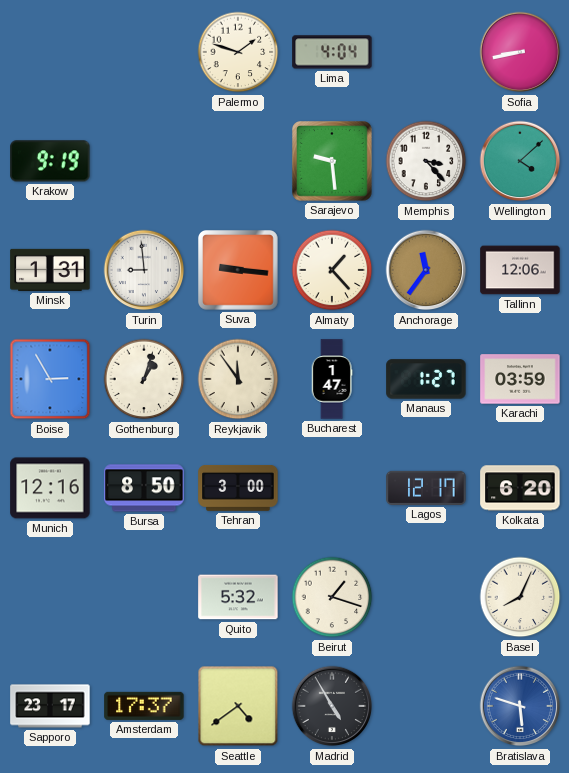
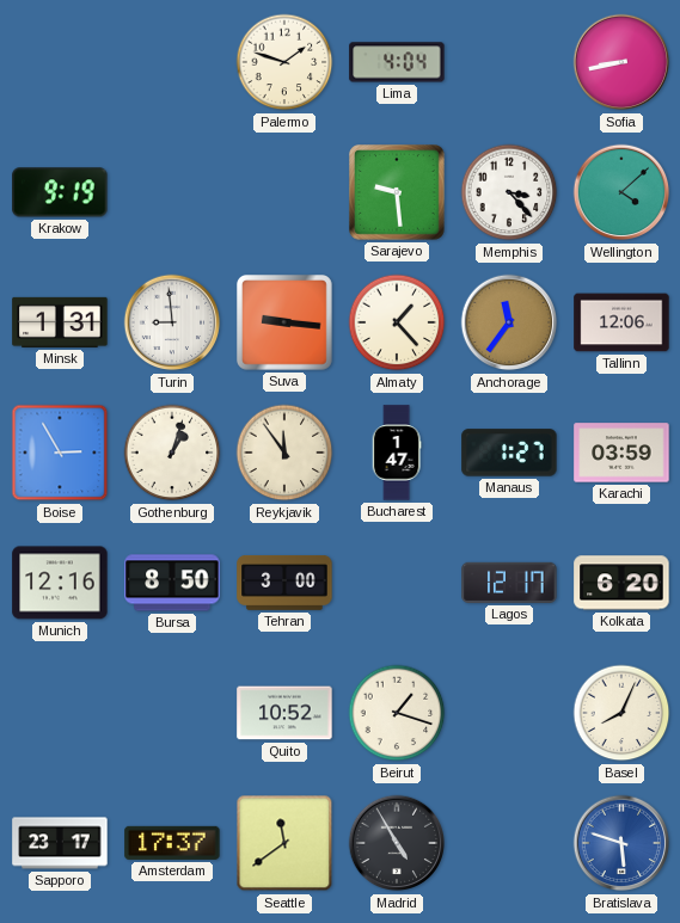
Quito: 5:32 -> 10:52
Seattle: 4:39 -> 11:39
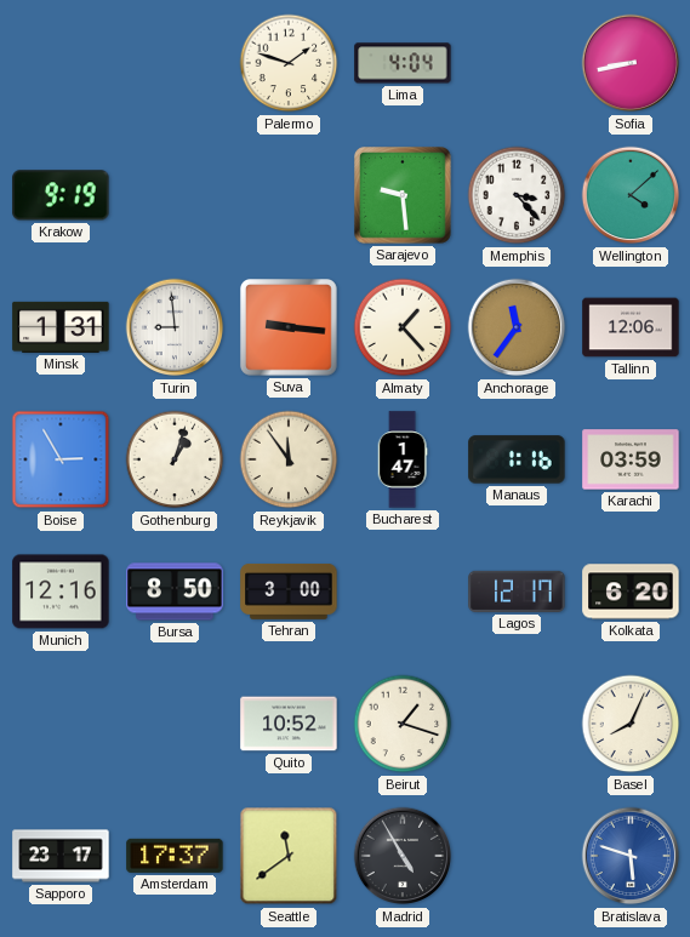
Manaus: 1:27 -> 1:16
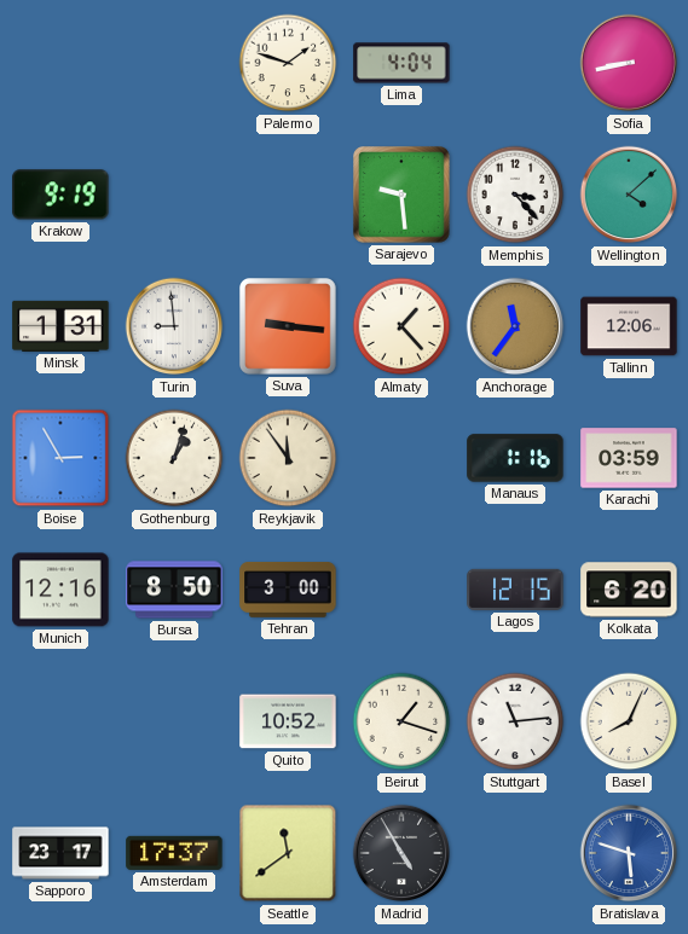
Bucharest: 1:47 -> none
Lagos: 12:17 -> 12:15
Stuttgart: none -> 11:14
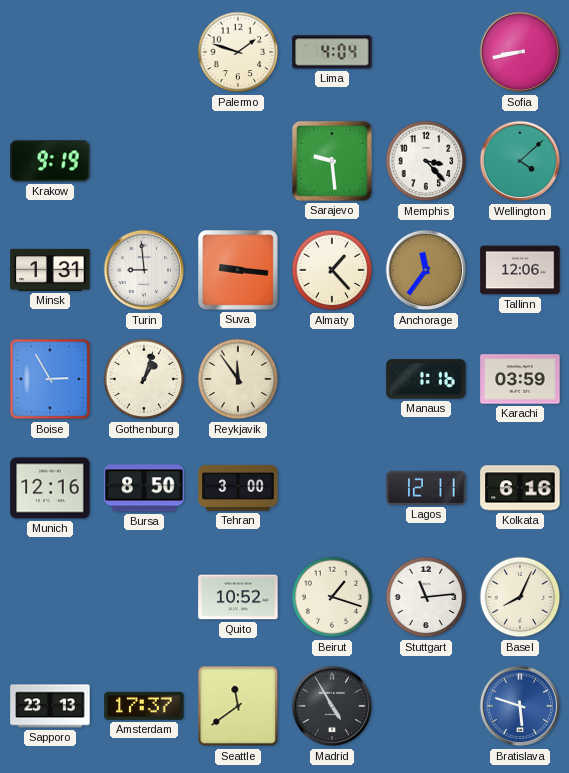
Lagos: 12:15 -> 12:11
Kolkata: 6:20 -> 6:16
Sapporo: 23:17 -> 23:13
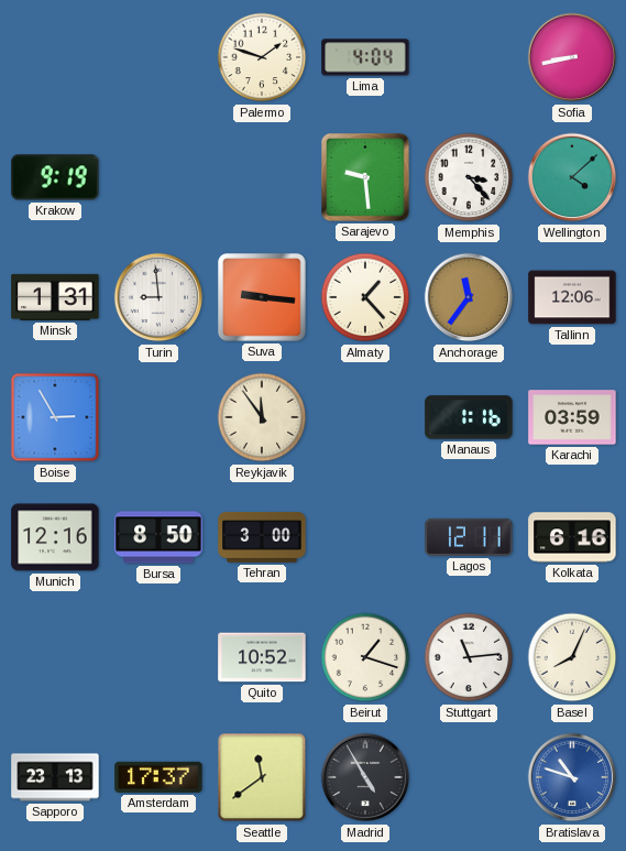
Gothenburg: 1:03 -> none
Bratislava: 5:48 -> 10:48
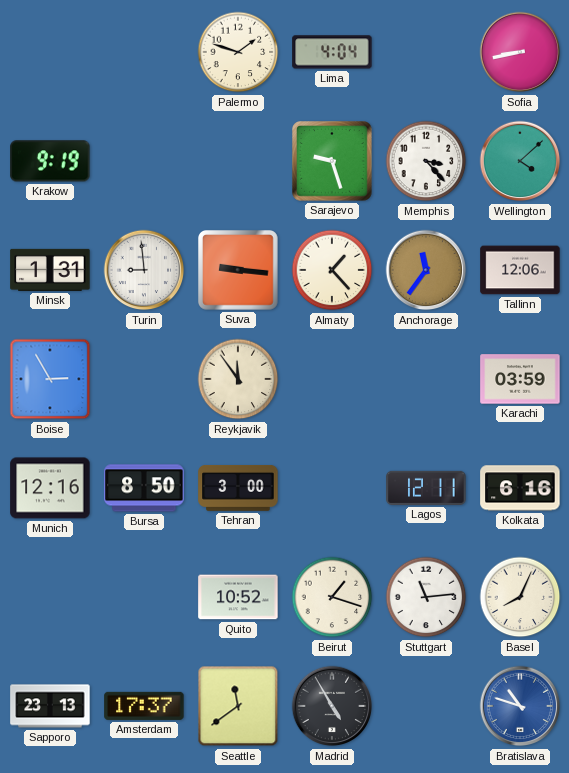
Sarajevo: 9:29 -> 9:27
Manaus: 1:16 -> none
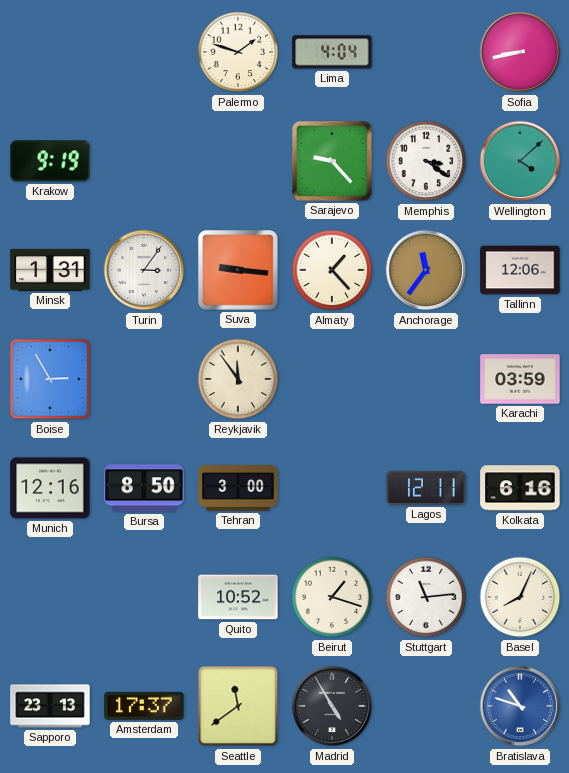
Sarajevo: 9:27 -> 9:23
Memphis: 3:23 -> 3:21
Turin: 8:59 -> 3:06
